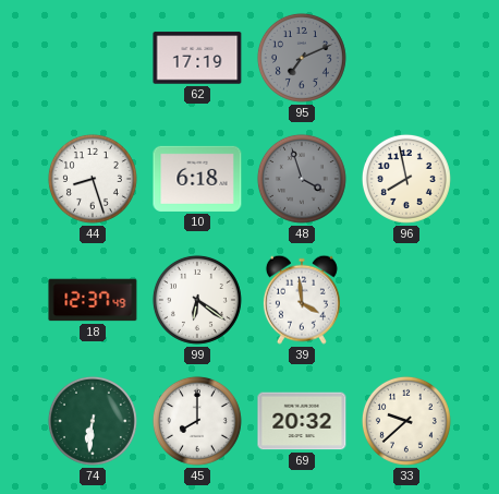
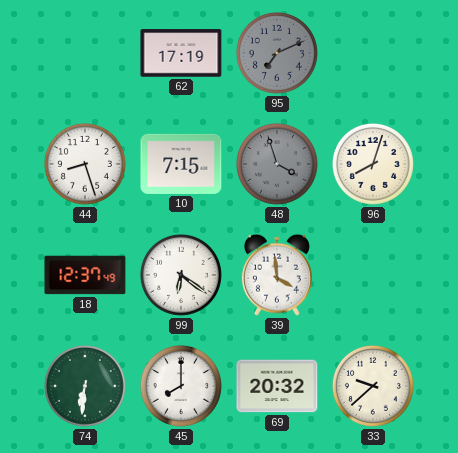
10: 6:18 -> 7:15
96: 7:58 -> 8:03
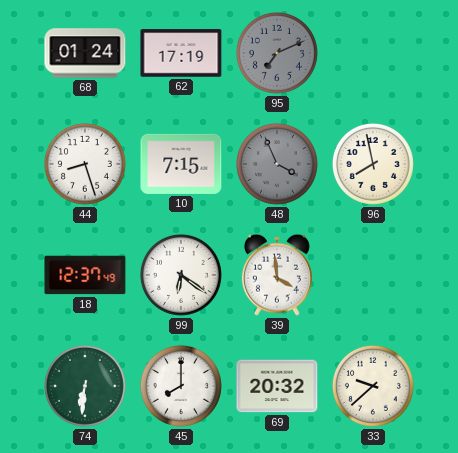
68: none -> 01:24
48: 3:57 -> 3:56
96: 8:03 -> 7:58
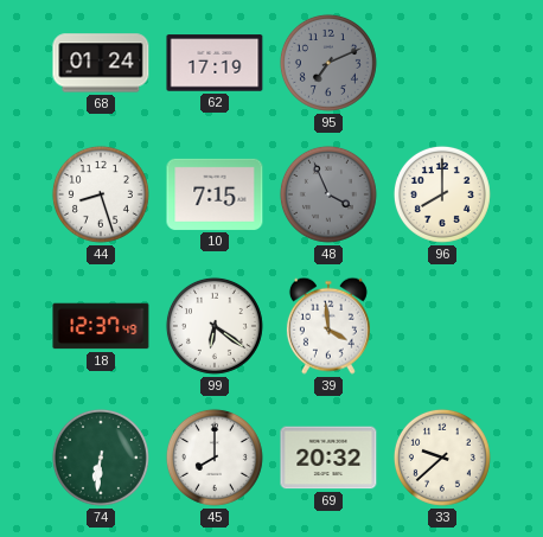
96: 7:58 -> 8:00
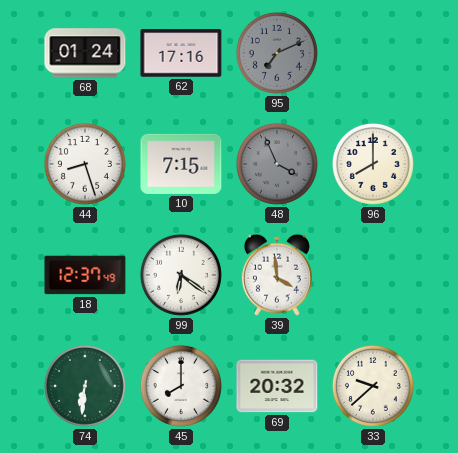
62: 17:19 -> 17:16
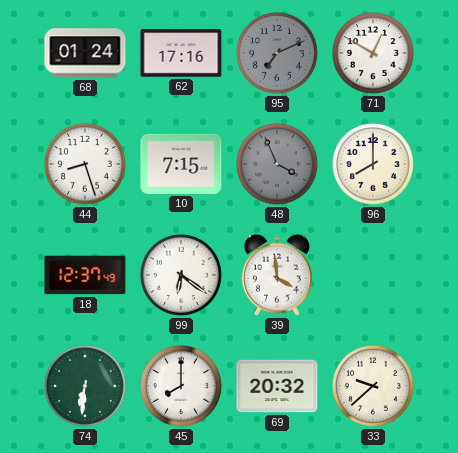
71: none -> 12:50
